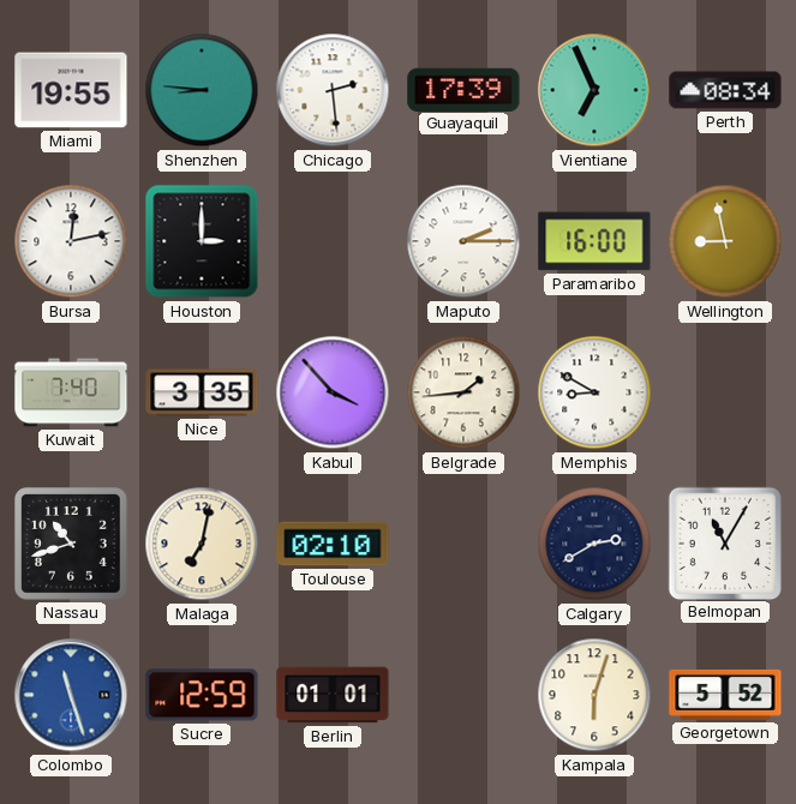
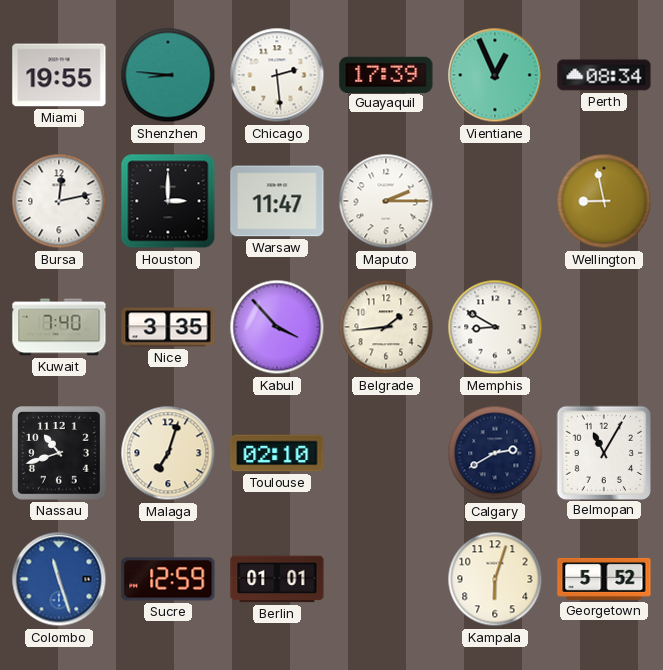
Vientiane: 6:56 -> 12:56
Warsaw: none -> 11:47
Paramaribo: 16:00 -> none
Malaga: 7:02 -> 7:03
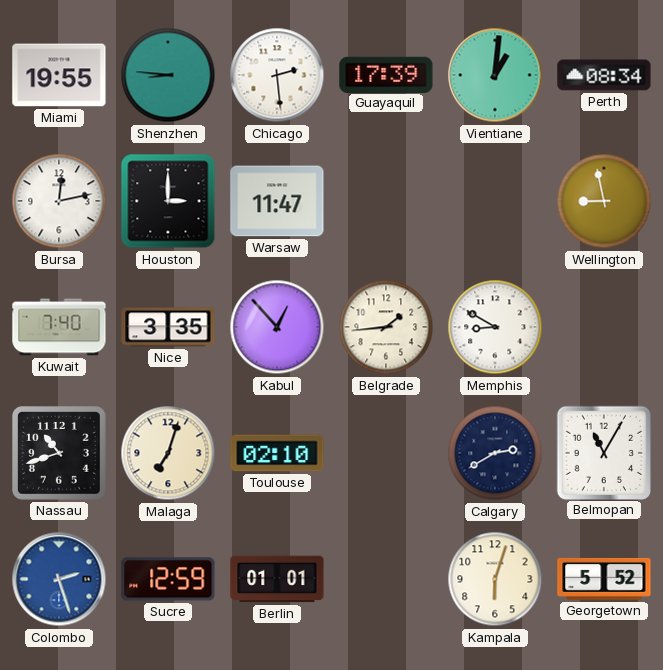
Vientiane: 12:56 -> 1:01
Maputo: 2:15 -> none
Kabul: 3:53 -> 12:53
Colombo: 11:27 -> 2:27
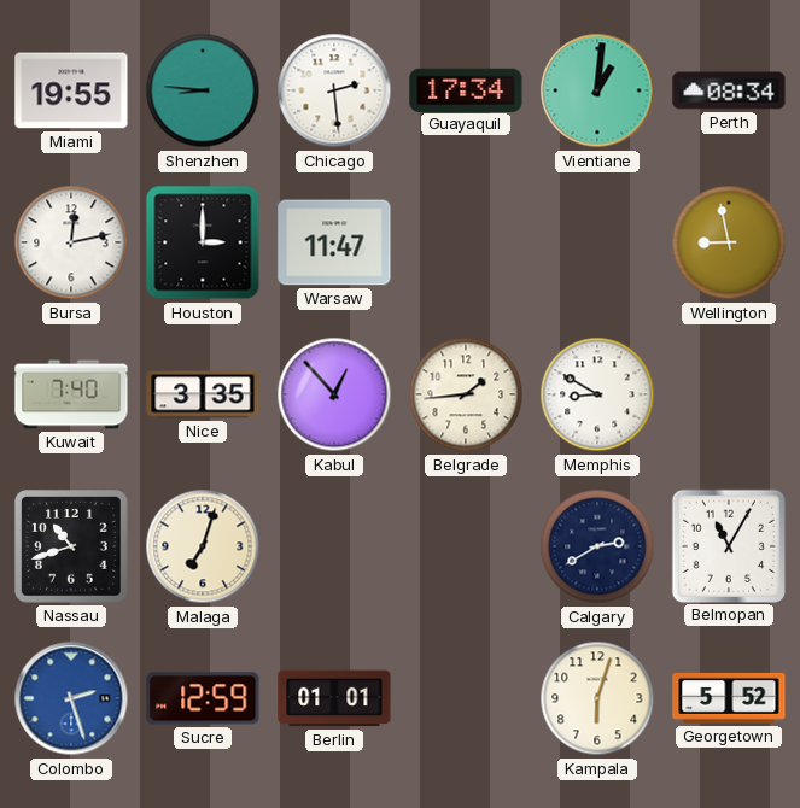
Guayaquil: 17:39 -> 17:34
Toulouse: 02:10 -> none
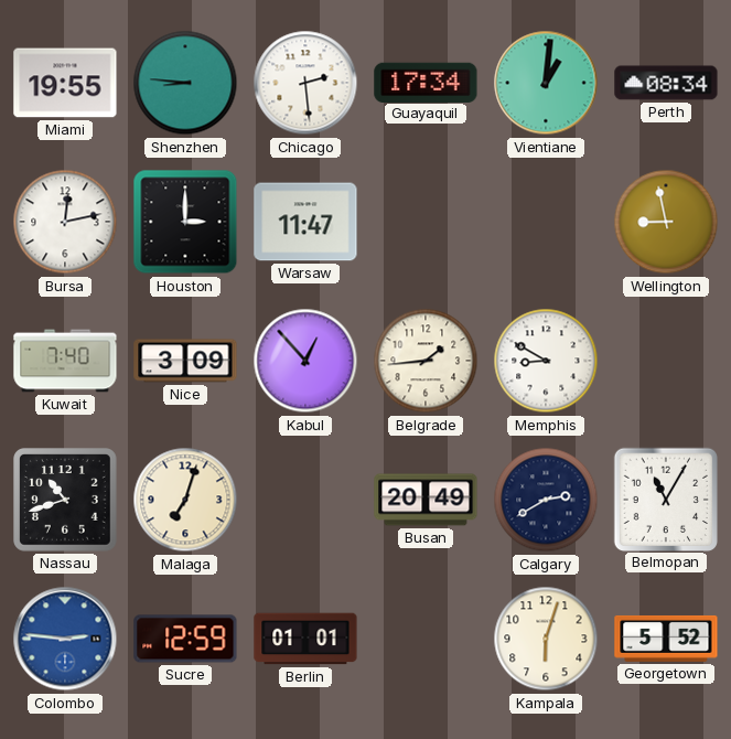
Nice: 3:35 -> 3:09
Busan: none -> 20:49
Colombo: 2:27 -> 2:46
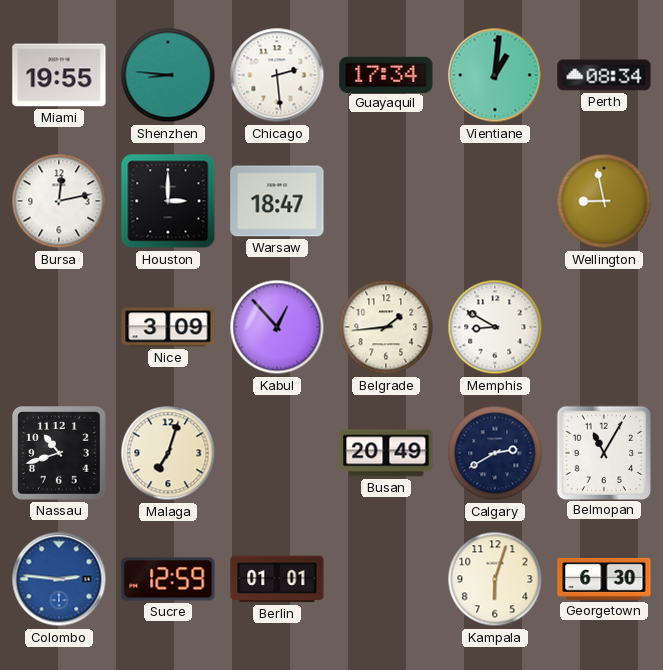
Warsaw: 11:47 -> 18:47
Kuwait: 7:40 -> none
Georgetown: 5:52 -> 6:30
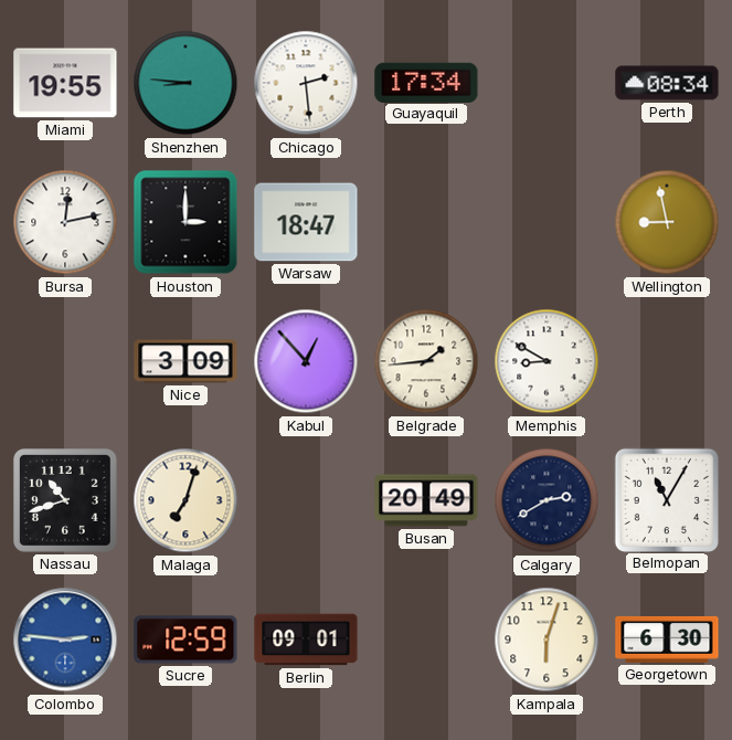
Vientiane: 1:01 -> none
Berlin: 01:01 -> 09:01
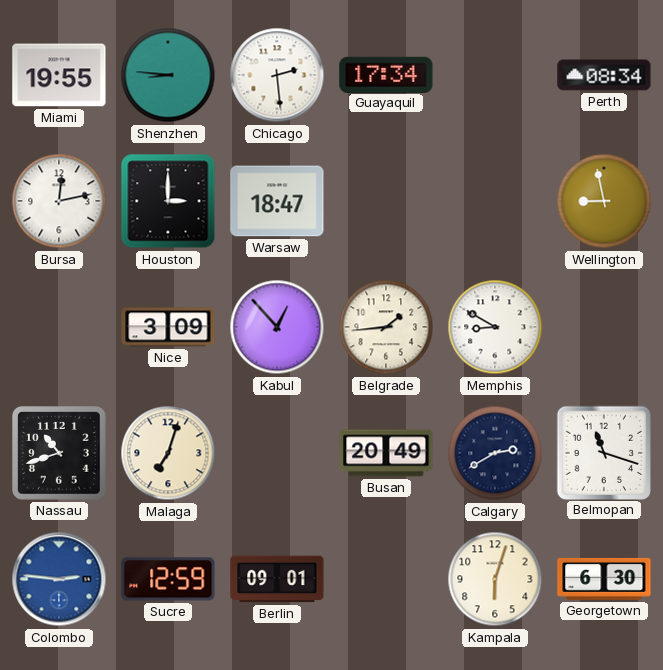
Belmopan: 11:05 -> 11:18
